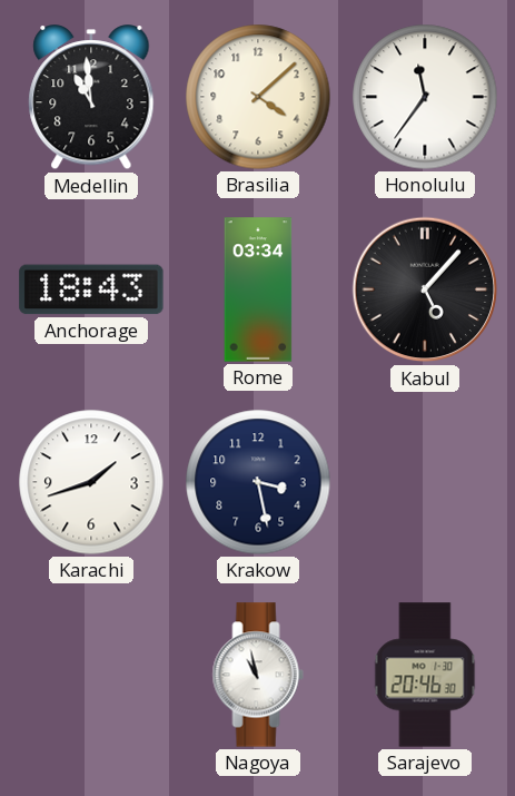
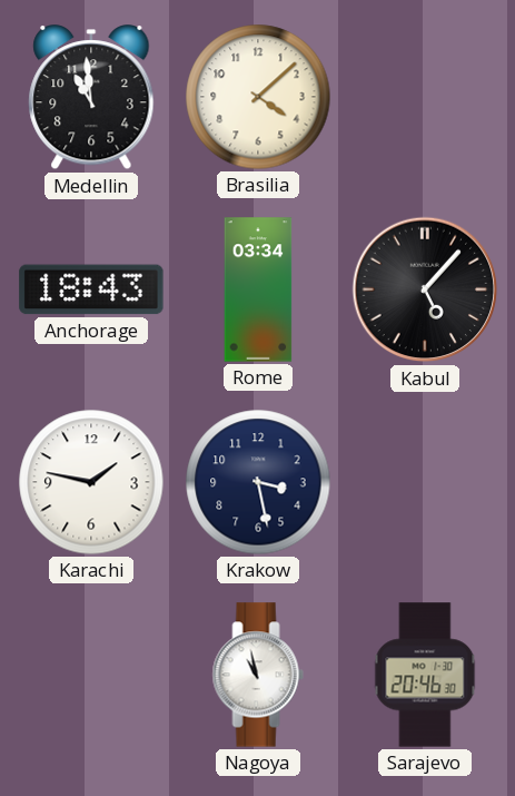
Honolulu: 11:36 -> none
Karachi: 1:42 -> 1:47
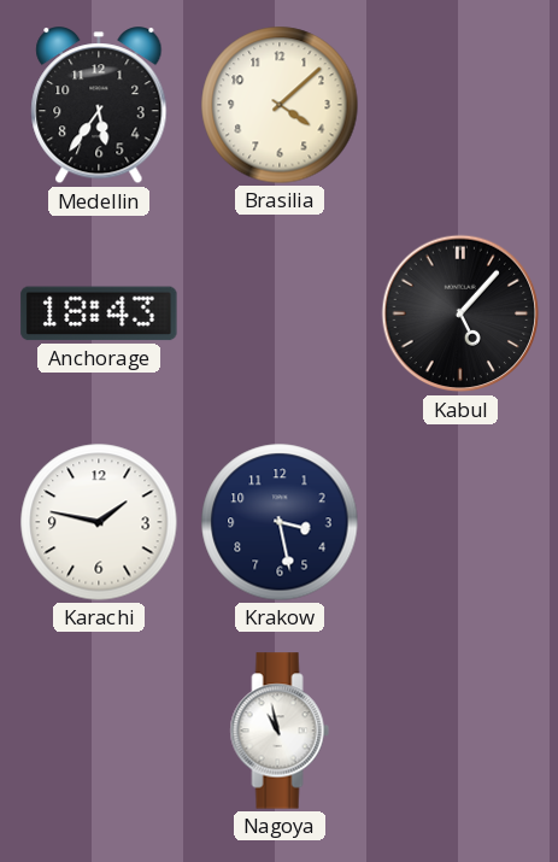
Medellin: 10:59 -> 5:36
Rome: 03:34 -> none
Sarajevo: 20:46 -> none
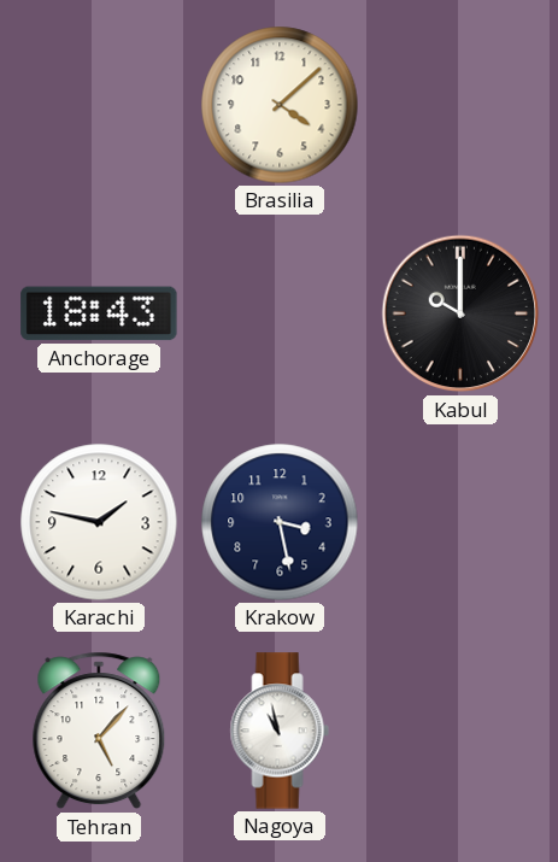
Medellin: 5:36 -> none
Kabul: 5:07 -> 10:00
Tehran: none -> 5:07
